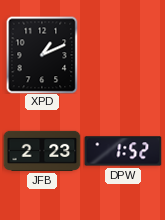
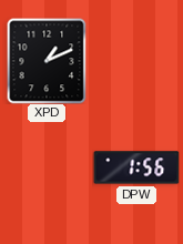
JFB: 2:23 -> none
DPW: 1:52 -> 1:56
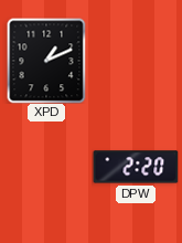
DPW: 1:56 -> 2:20
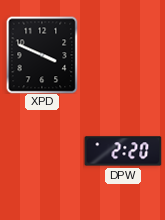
XPD: 1:11 -> 3:49
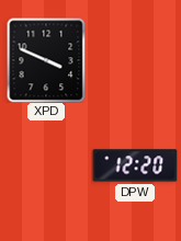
DPW: 2:20 -> 12:20
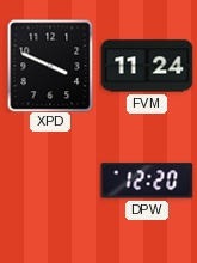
FVM: none -> 11:24
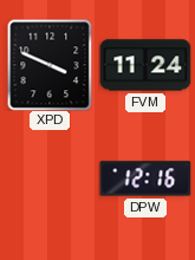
DPW: 12:20 -> 12:16
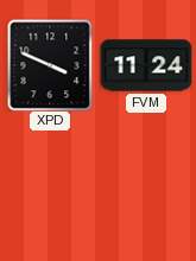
DPW: 12:16 -> none
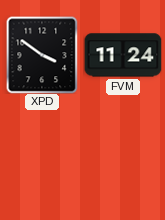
XPD: 3:49 -> 3:51
